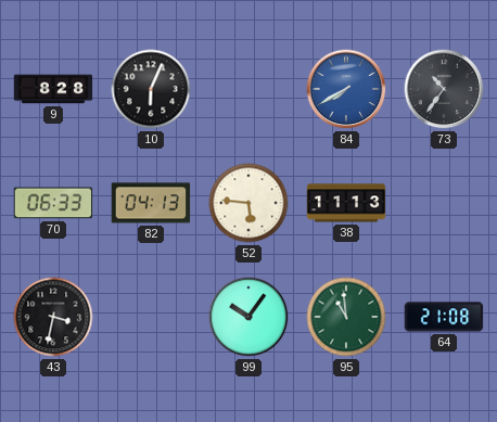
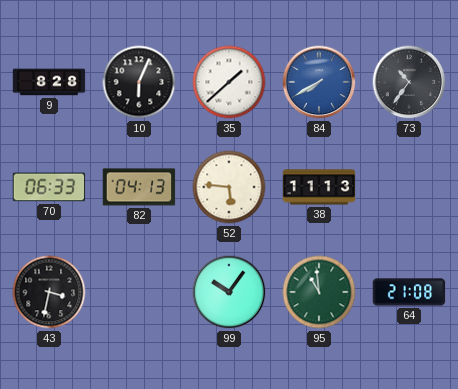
35: none -> 1:38
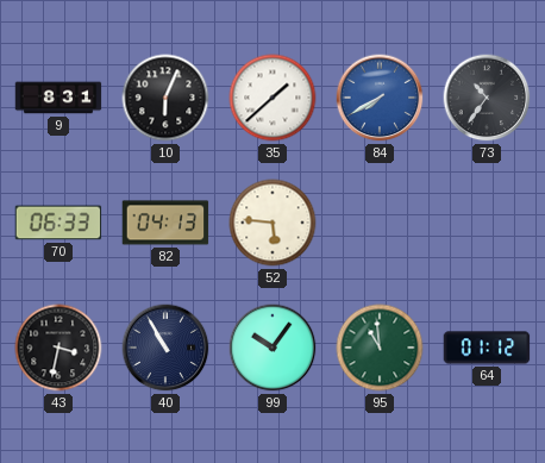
9: 8:28 -> 8:31
38: 11:13 -> none
40: none -> 10:55
64: 21:08 -> 01:12
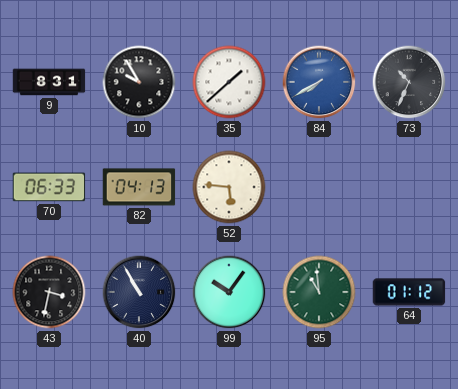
10: 6:04 -> 9:55
73: 10:36 -> 10:34
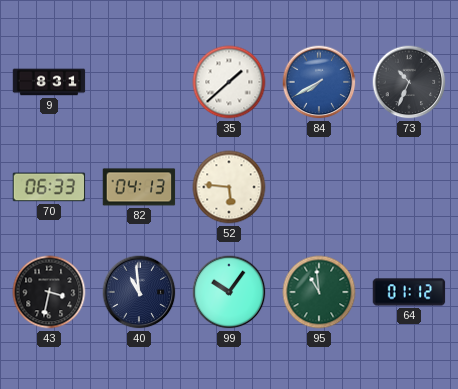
10: 9:55 -> none
40: 10:55 -> 10:59
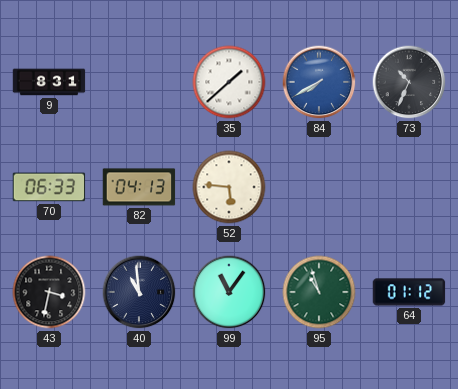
99: 10:06 -> 11:06
95: 10:59 -> 10:57
